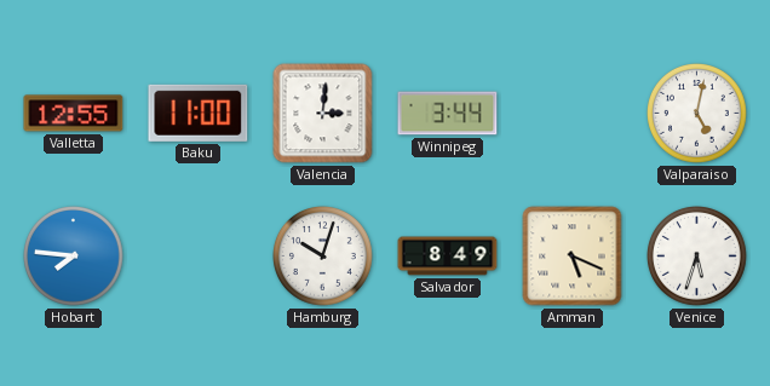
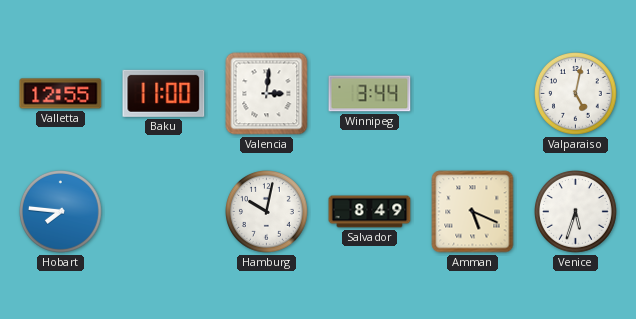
Hamburg: 10:03 -> 10:02
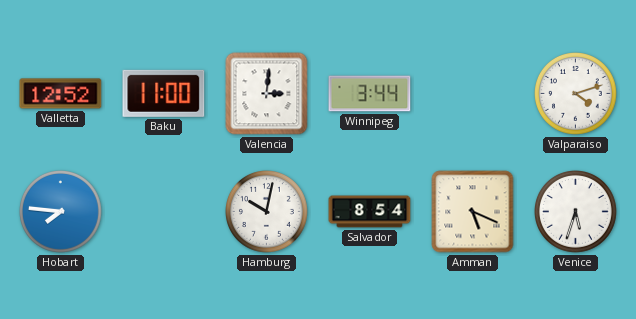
Valletta: 12:55 -> 12:52
Valparaiso: 5:02 -> 4:12
Salvador: 8:49 -> 8:54
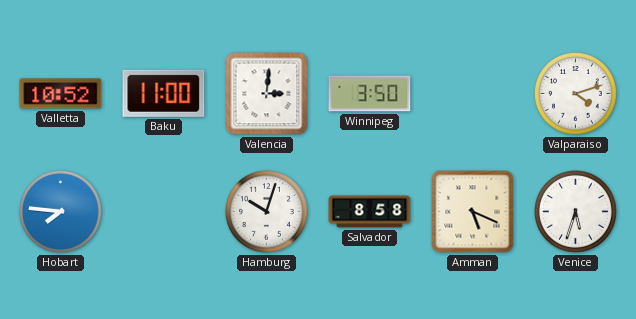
Valletta: 12:52 -> 10:52
Winnipeg: 3:44 -> 3:50
Hamburg: 10:02 -> 10:03
Salvador: 8:54 -> 8:58
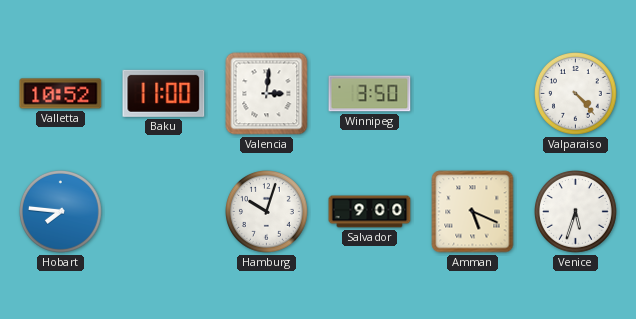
Valparaiso: 4:12 -> 4:23
Salvador: 8:58 -> 9:00
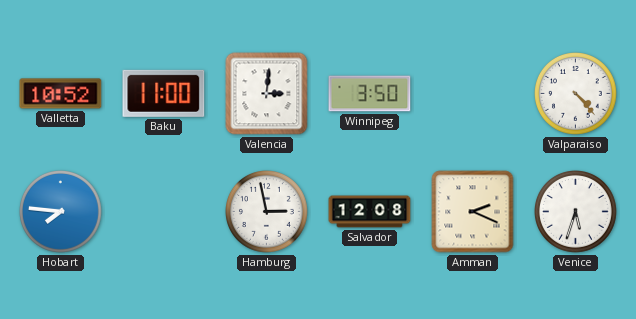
Hamburg: 10:03 -> 2:58
Salvador: 9:00 -> 12:08
Amman: 5:19 -> 2:19
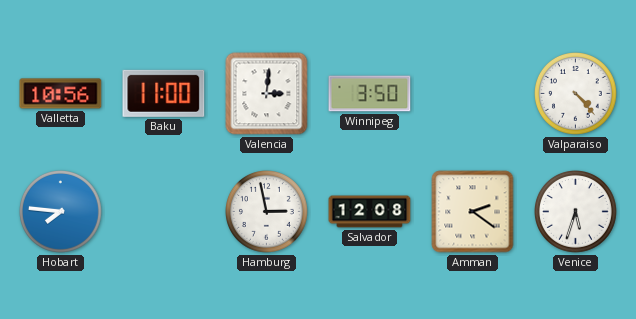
Valletta: 10:52 -> 10:56
Amman: 2:19 -> 2:21
